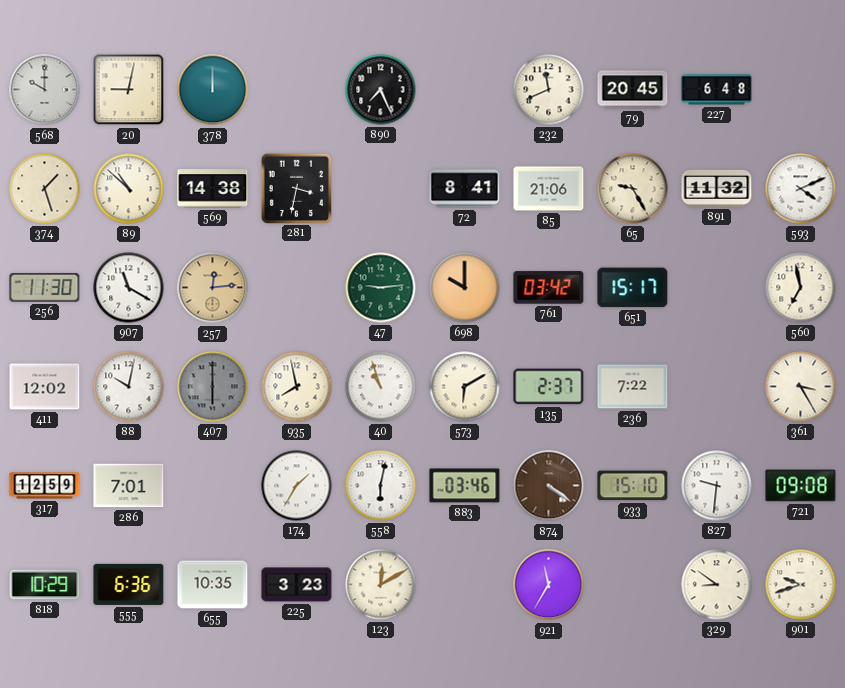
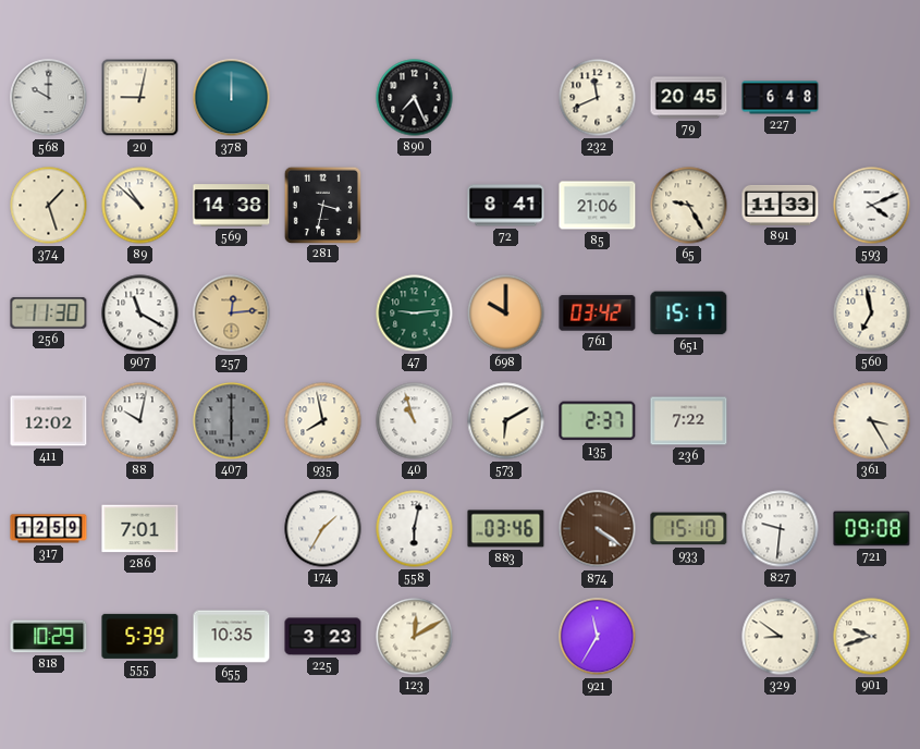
891: 11:32 -> 11:33
555: 6:36 -> 5:39
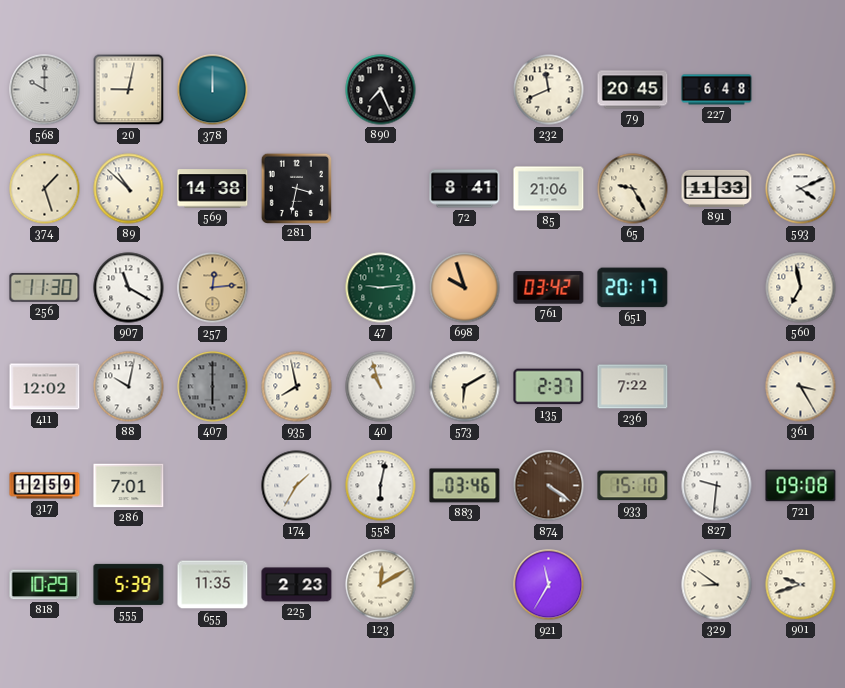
698: 10:00 -> 9:57
651: 15:17 -> 20:17
655: 10:35 -> 11:35
225: 3:23 -> 2:23
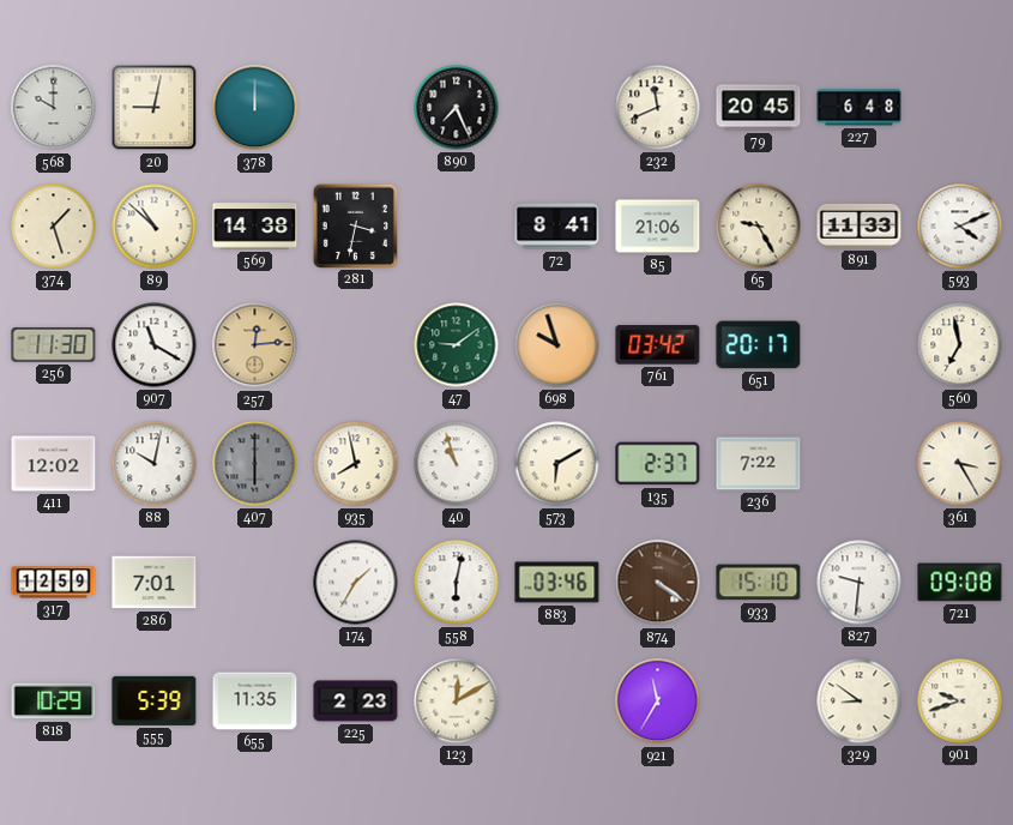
47: 9:14 -> 9:09
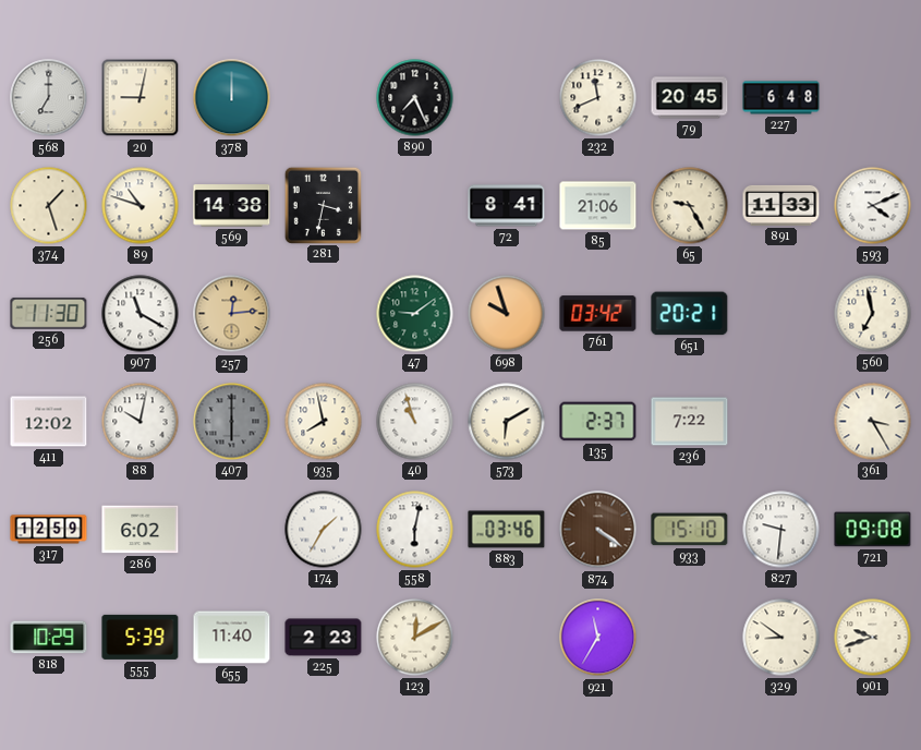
568: 10:00 -> 7:00
89: 10:52 -> 10:48
651: 20:17 -> 20:21
286: 7:01 -> 6:02
655: 11:35 -> 11:40
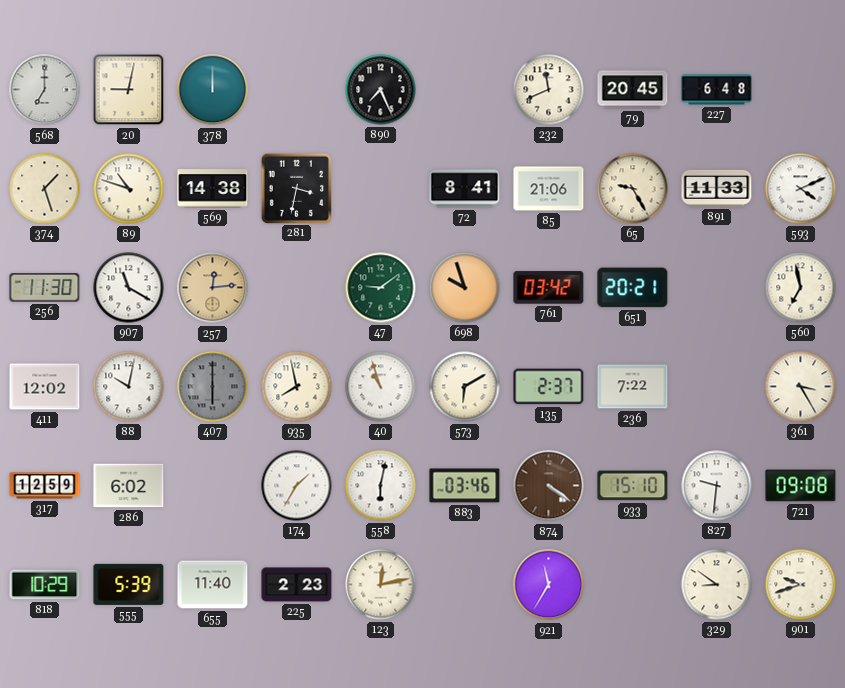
123: 12:10 -> 12:13
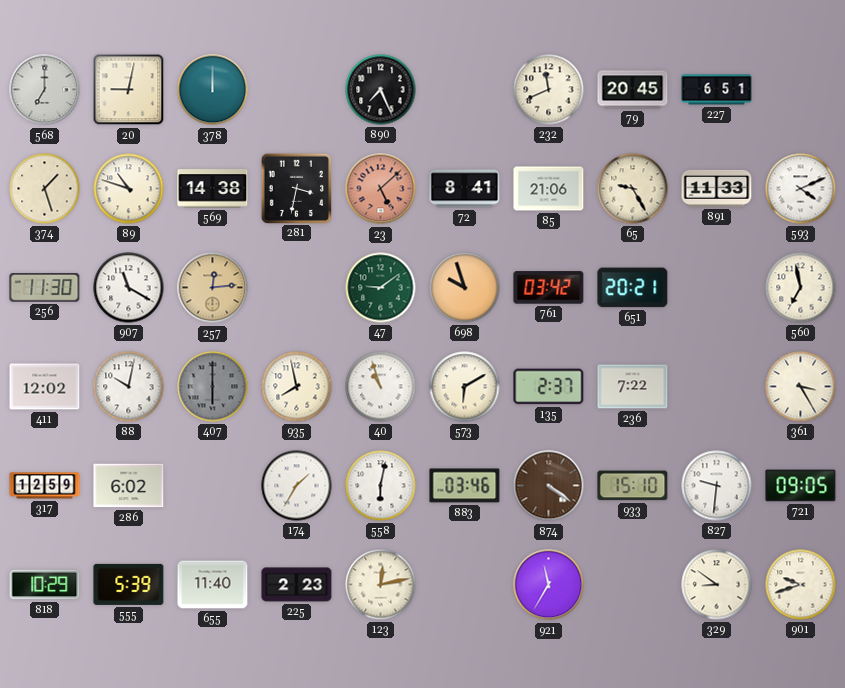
227: 6:48 -> 6:51
23: none -> 5:08
721: 09:08 -> 09:05
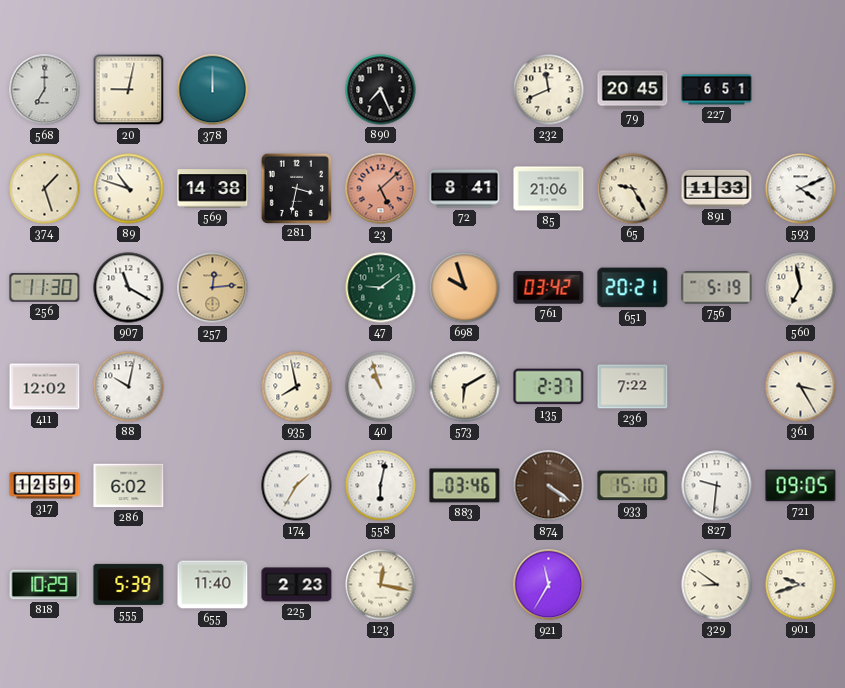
756: none -> 5:19
407: 6:00 -> none
123: 12:13 -> 12:17
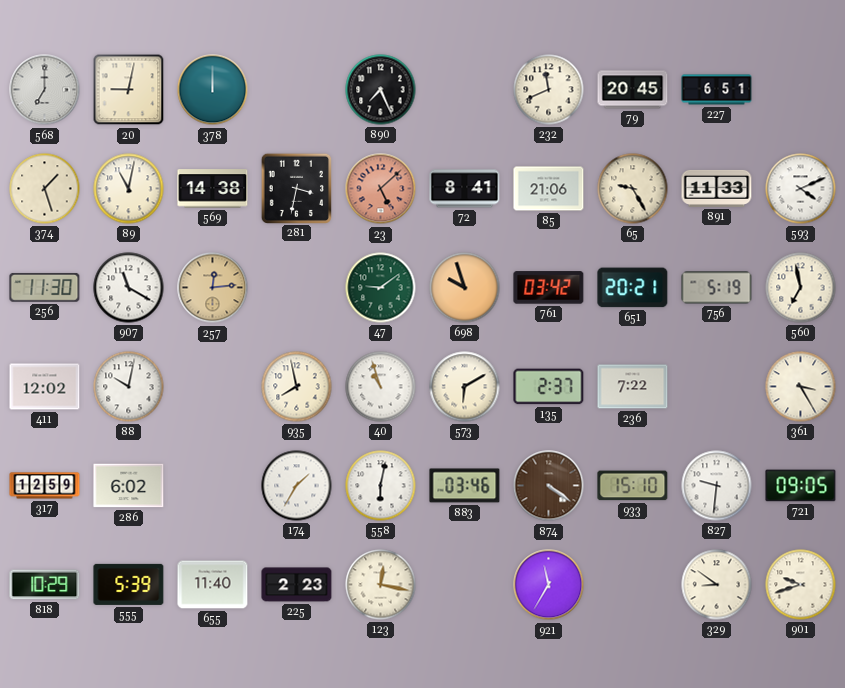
89: 10:48 -> 11:02
